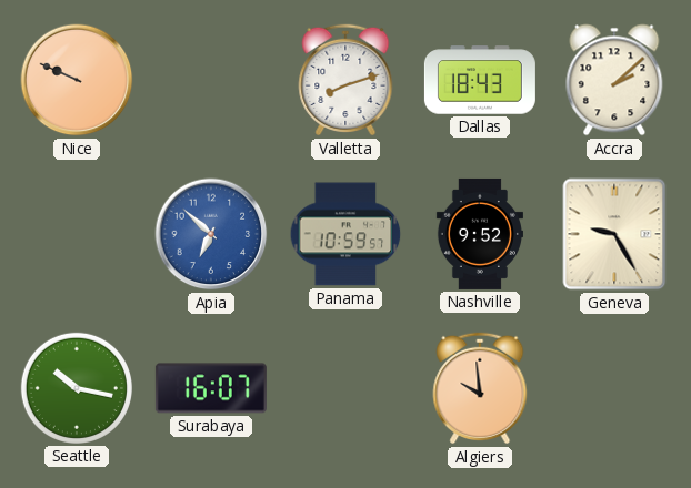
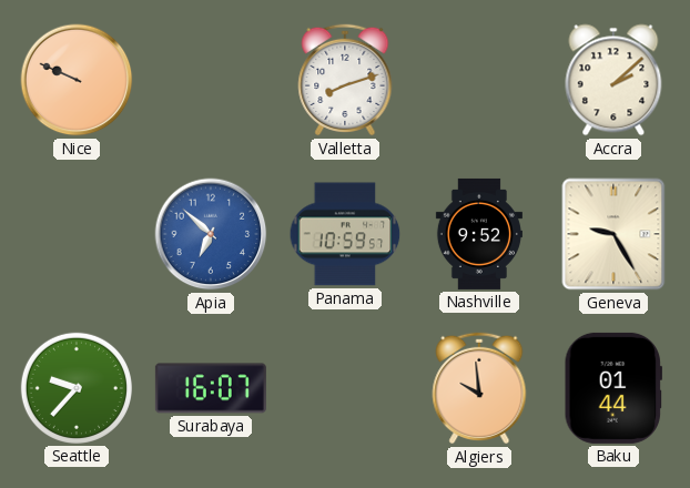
Dallas: 18:43 -> none
Seattle: 10:17 -> 9:37
Baku: none -> 01:44
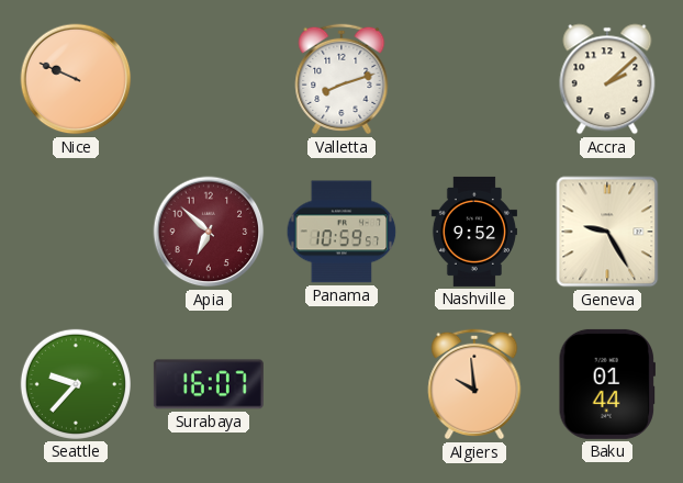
Apia dial: blue -> burgundy
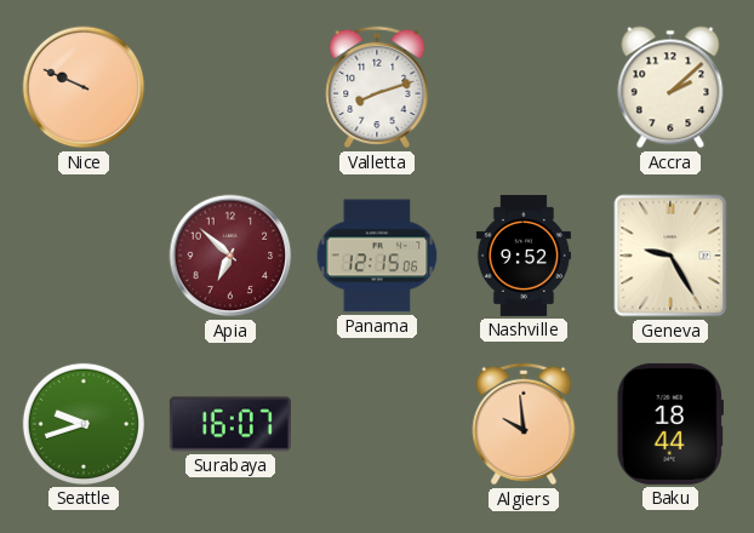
Panama: 10:59 -> 12:15
Seattle: 9:37 -> 9:42
Baku: 01:44 -> 18:44
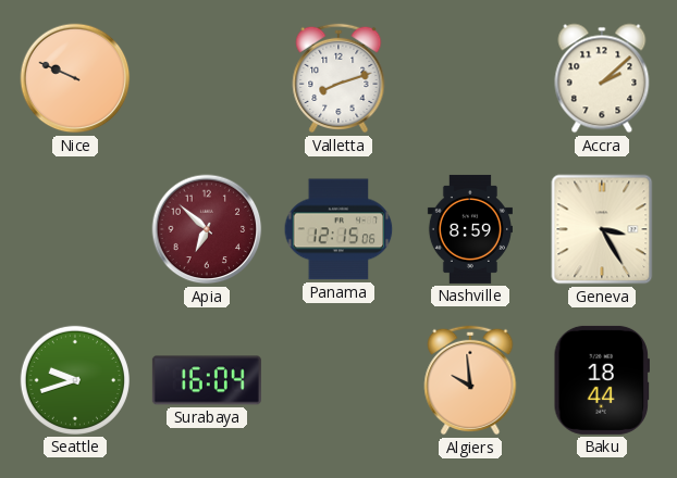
Nashville: 9:52 -> 8:59
Geneva: 9:25 -> 3:25
Surabaya: 16:07 -> 16:04
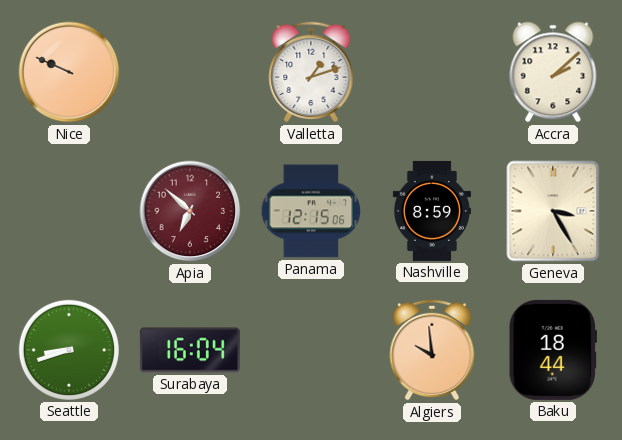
Valletta: 8:12 -> 1:12
Seattle: 9:42 -> 8:42
